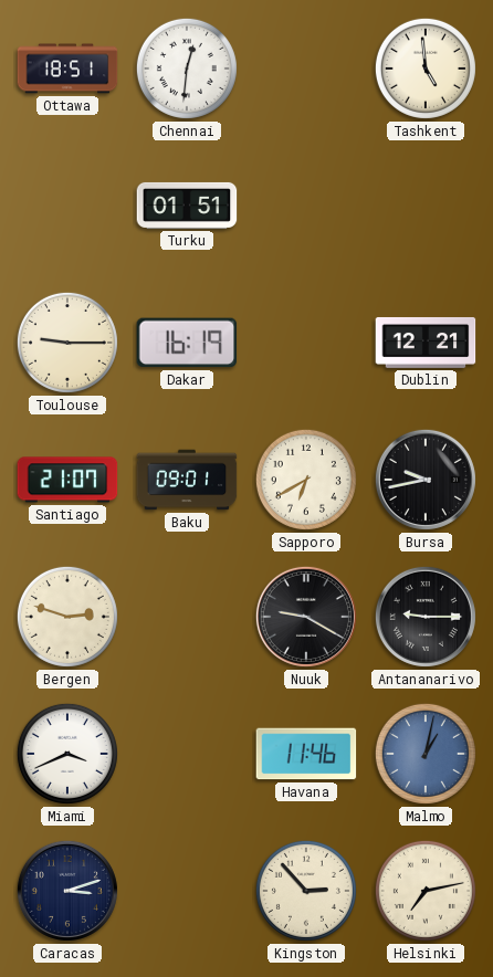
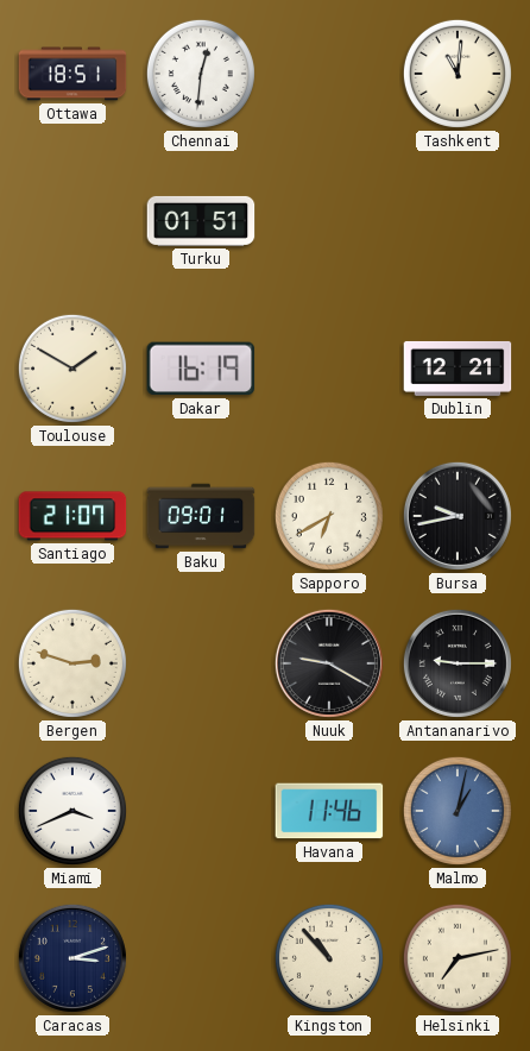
Tashkent: 4:59 -> 11:01
Toulouse: 9:15 -> 1:50
Kingston: 2:53 -> 10:53
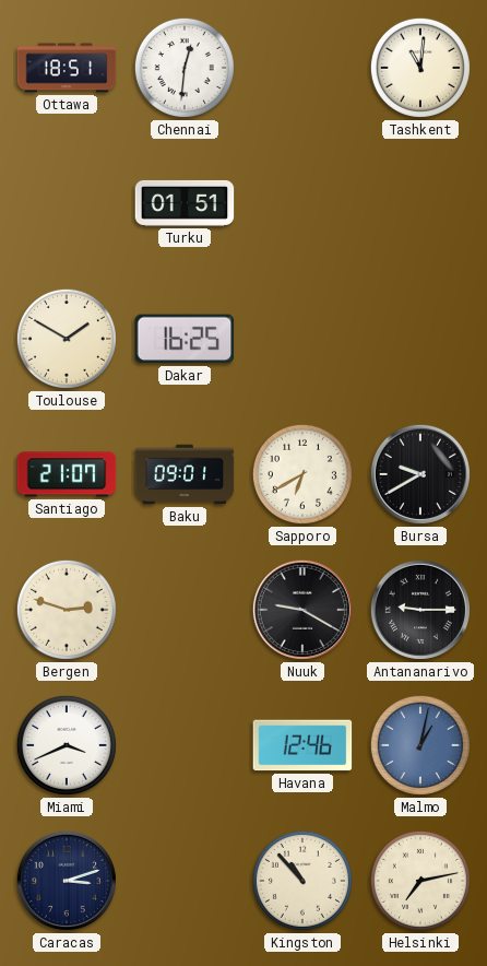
Dakar: 16:19 -> 16:25
Dublin: 12:21 -> none
Bursa: 9:43 -> 9:40
Havana: 11:46 -> 12:46
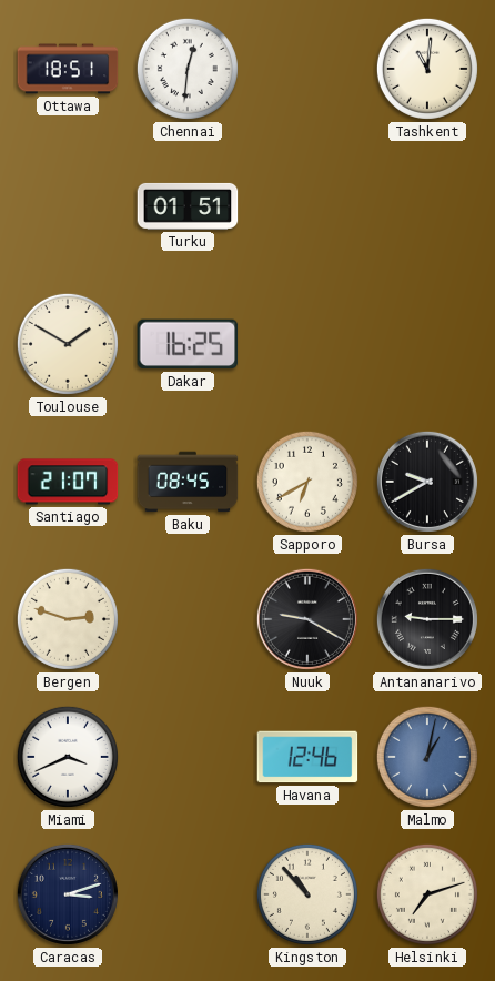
Baku: 09:01 -> 08:45
Helsinki: 7:13 -> 7:12
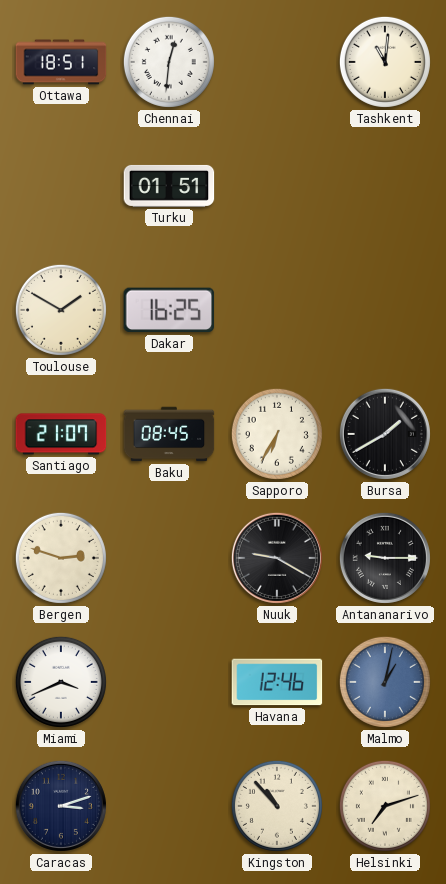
Sapporo: 6:40 -> 6:35
Bursa: 9:40 -> 1:40
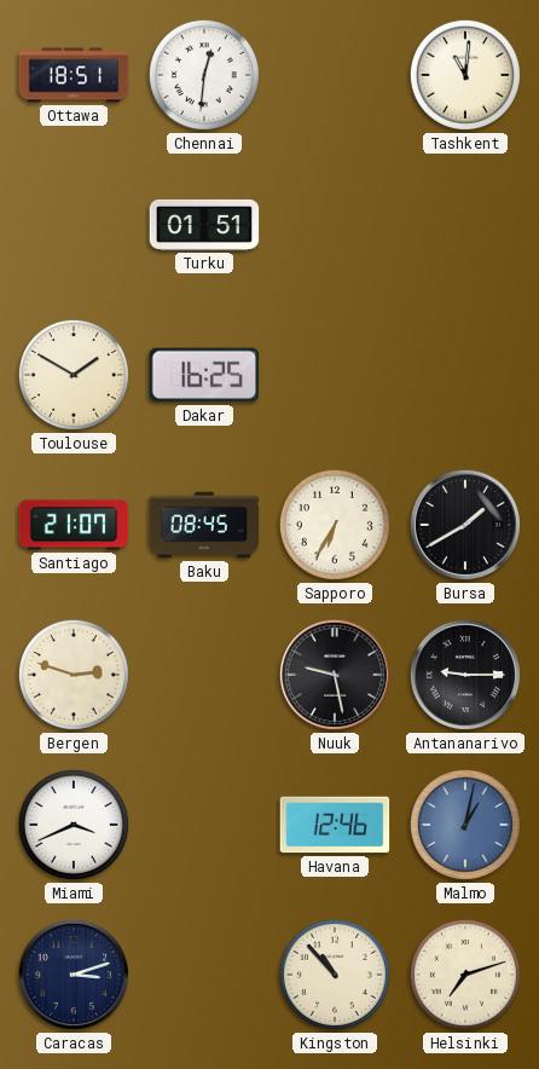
Nuuk: 9:20 -> 9:28
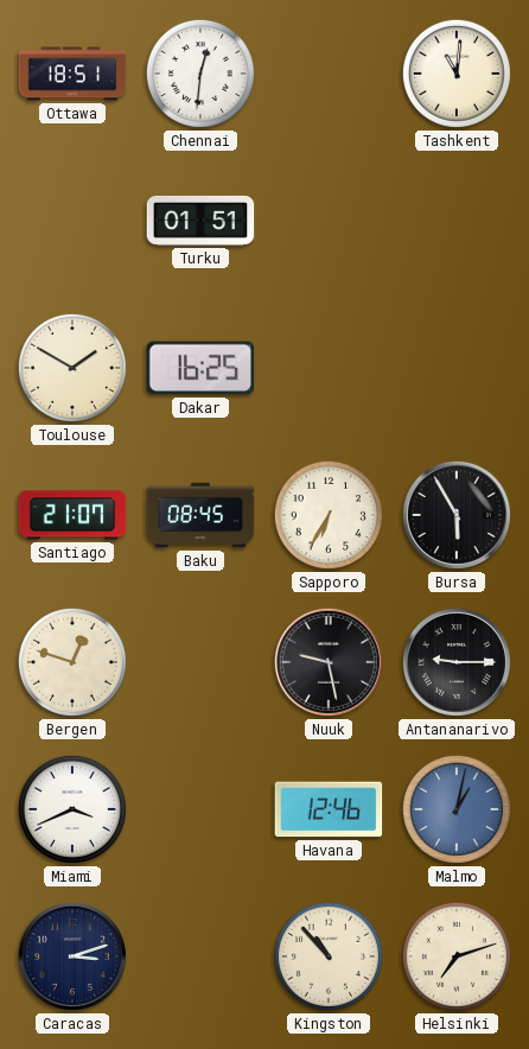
Bursa: 1:40 -> 5:55
Bergen: 2:48 -> 12:48
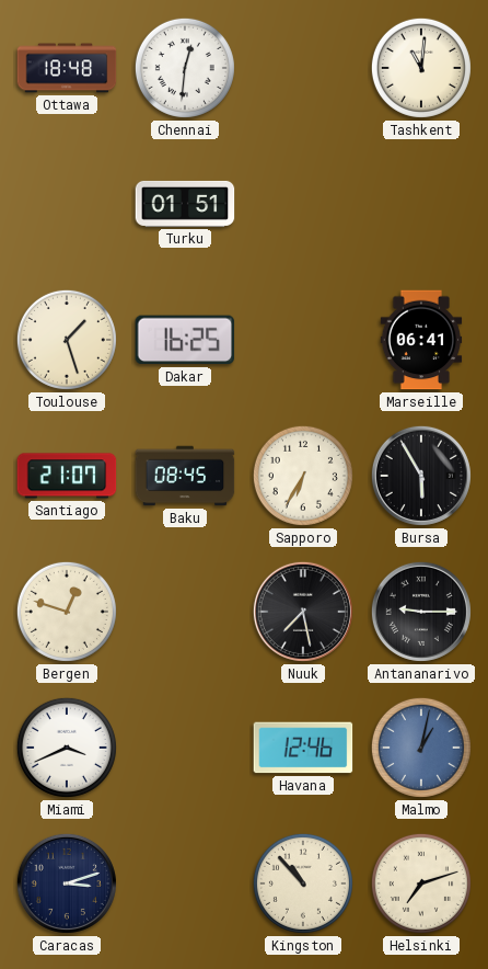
Ottawa: 18:51 -> 18:48
Toulouse: 1:50 -> 1:27
Marseille: none -> 06:41
Nuuk: 9:28 -> 7:28
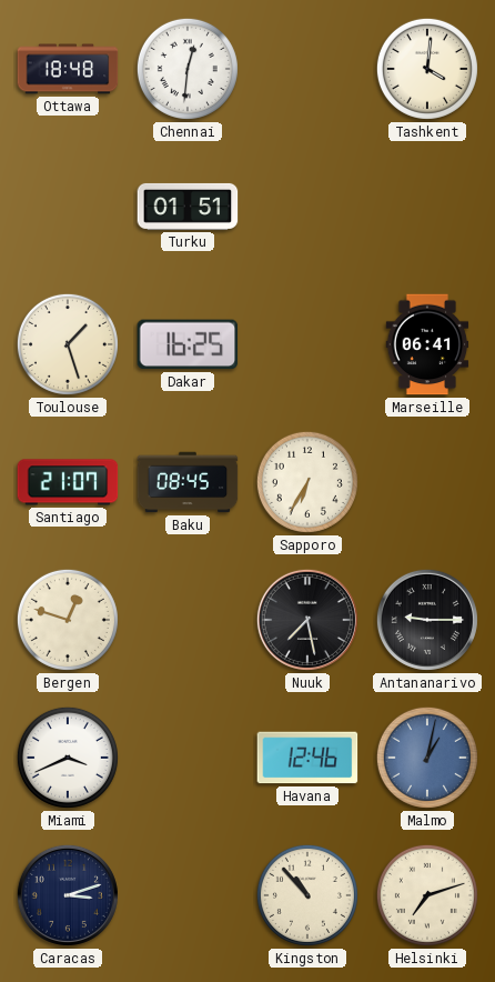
Tashkent: 11:01 -> 4:01
Bursa: 5:55 -> none
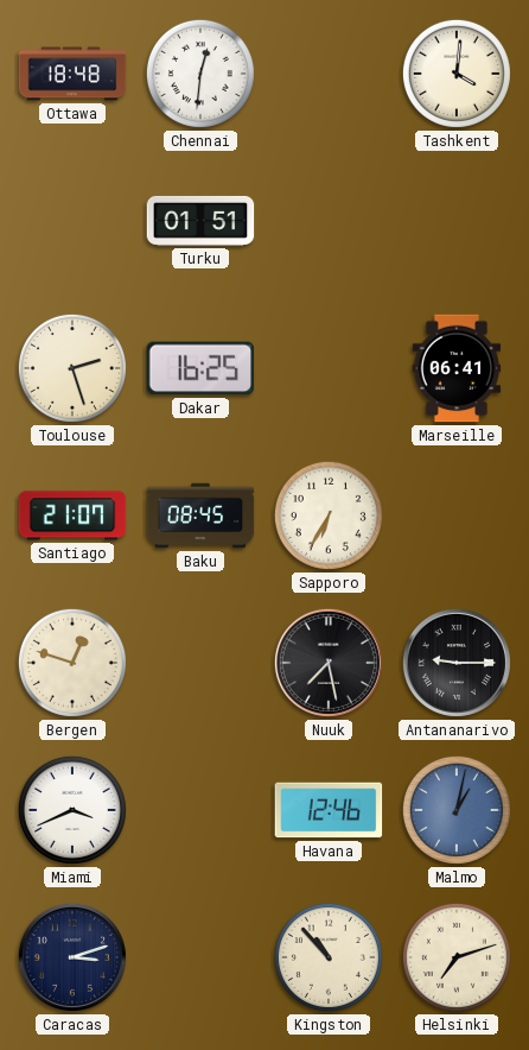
Toulouse: 1:27 -> 2:27
